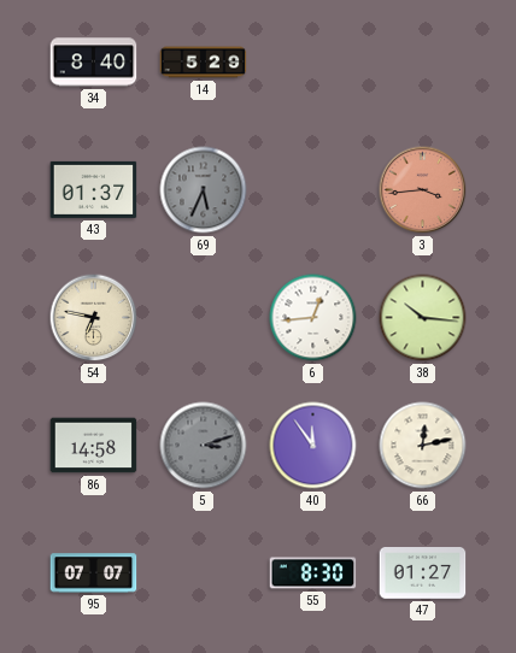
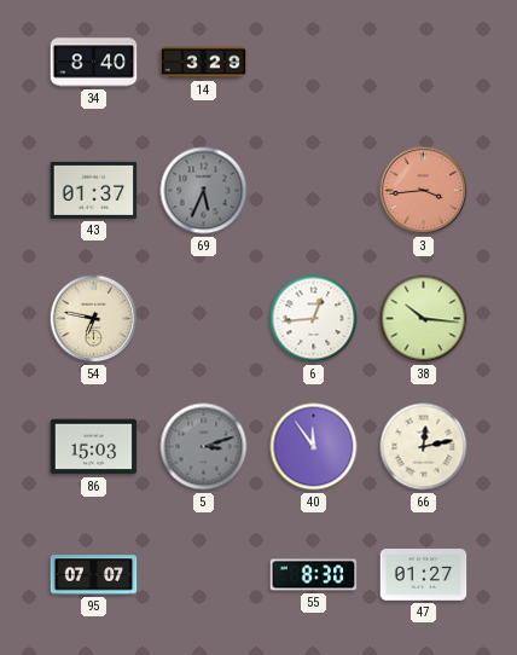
14: 5:29 -> 3:29
86: 14:58 -> 15:03
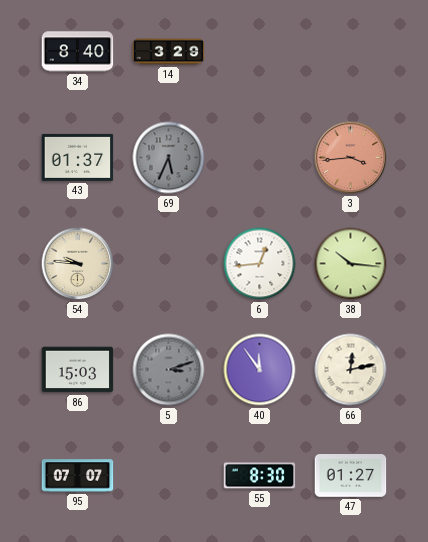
54: 6:47 -> 9:46
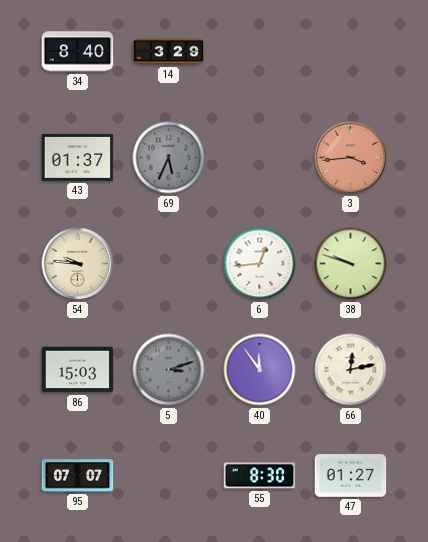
38: 10:16 -> 9:48
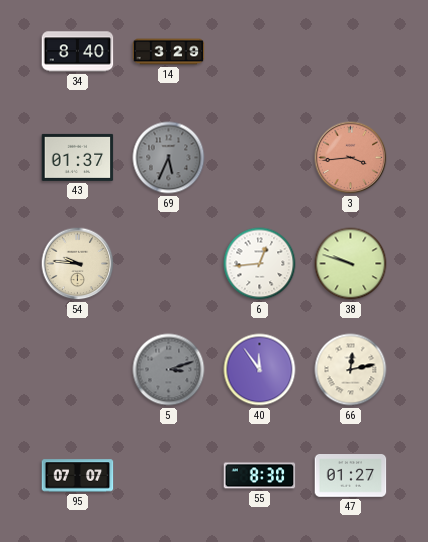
86: 15:03 -> none
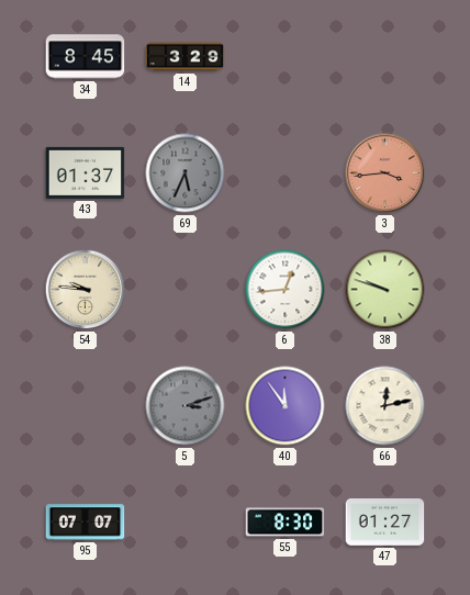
34: 8:40 -> 8:45
